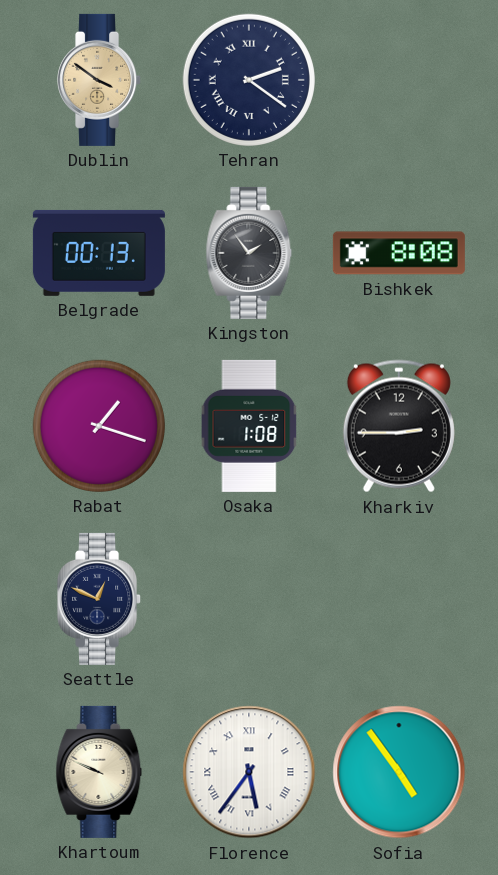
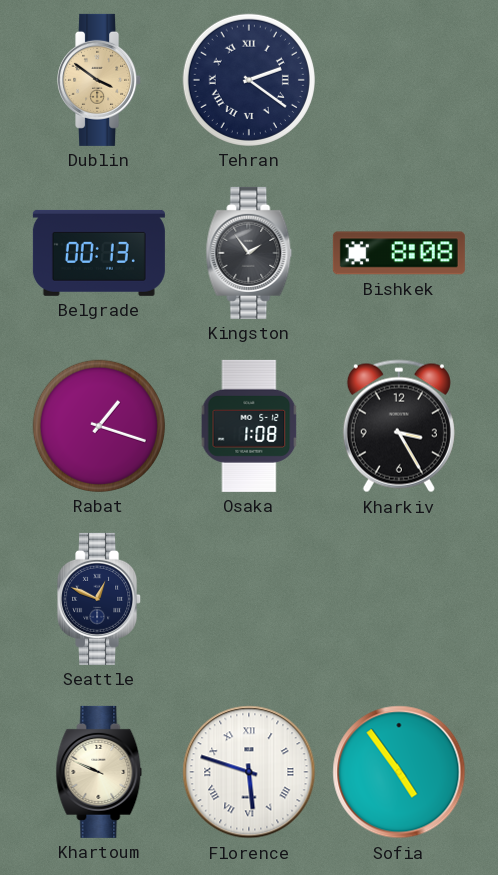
Kharkiv: 2:45 -> 3:25
Florence: 5:36 -> 5:48
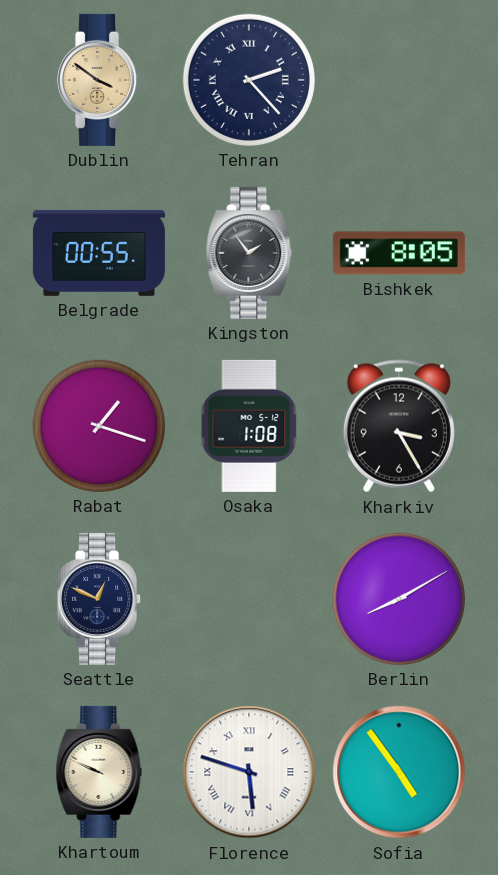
Tehran: 2:21 -> 2:23
Belgrade: 00:13 -> 00:55
Bishkek: 8:08 -> 8:05
Berlin: none -> 8:10
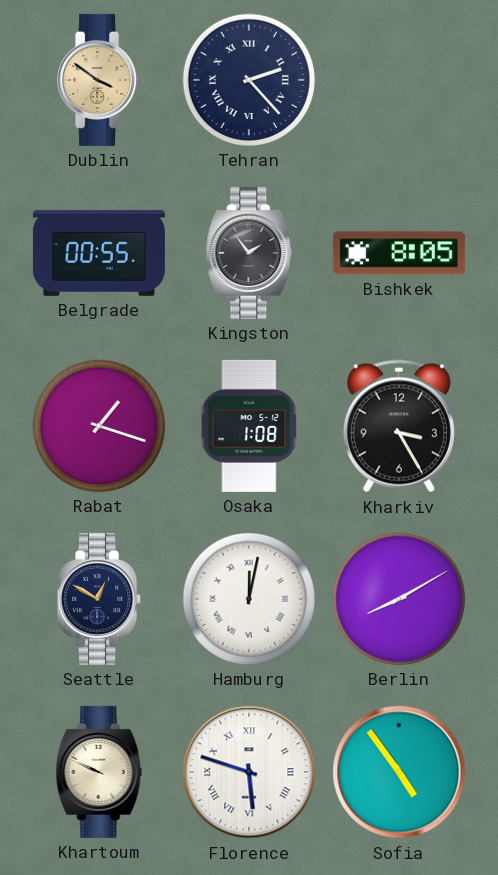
Seattle: 12:49 -> 12:50
Hamburg: none -> 12:02
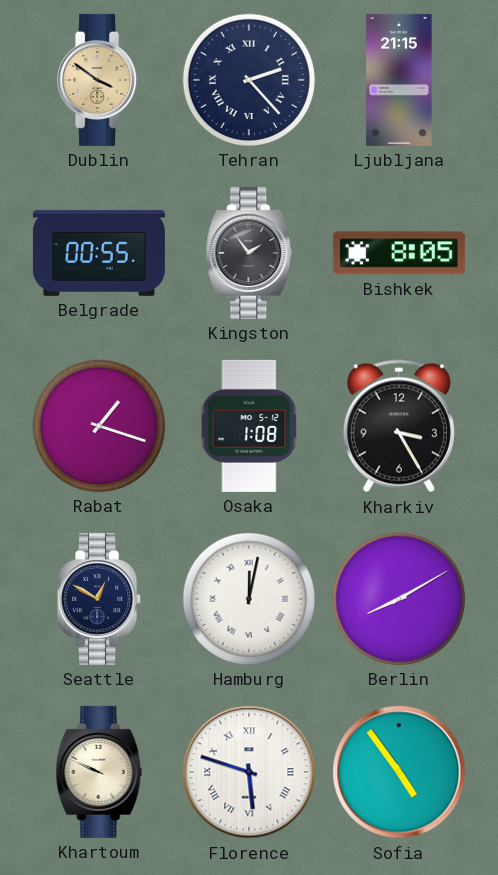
Ljubljana: none -> 21:15
